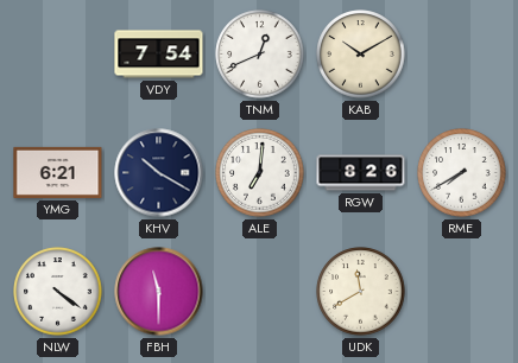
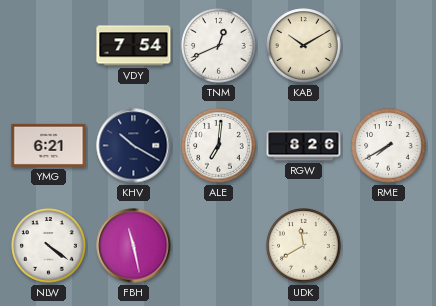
FBH: 11:30 -> 11:28
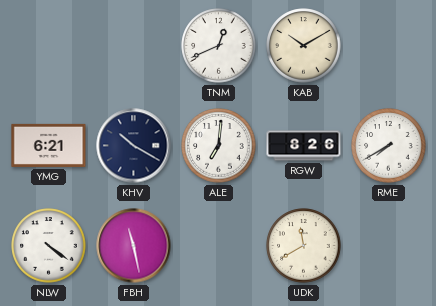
VDY: 7:54 -> none
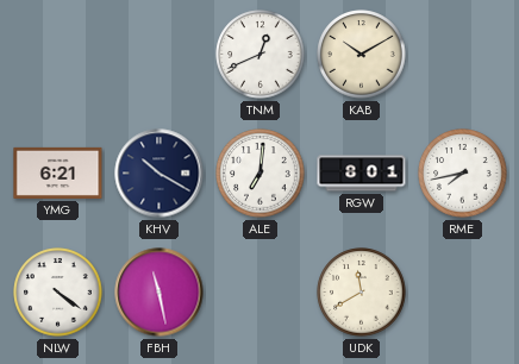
RGW: 8:26 -> 8:01
RME: 7:40 -> 7:43
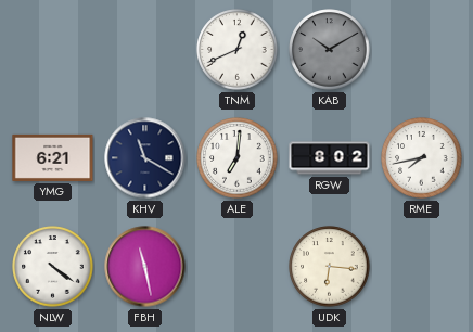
KAB dial: cream -> grey
KHV: 10:20 -> 11:20
RGW: 8:01 -> 8:02
UDK: 11:40 -> 6:16
